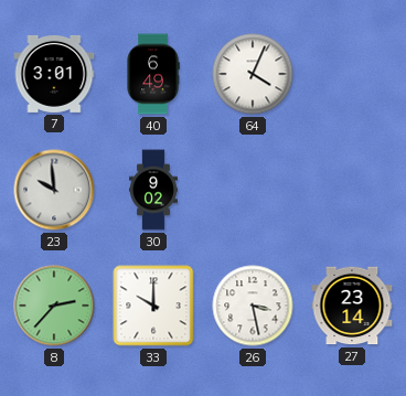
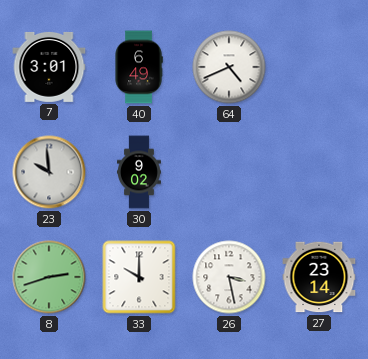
64: 4:04 -> 4:41
8: 2:37 -> 2:42
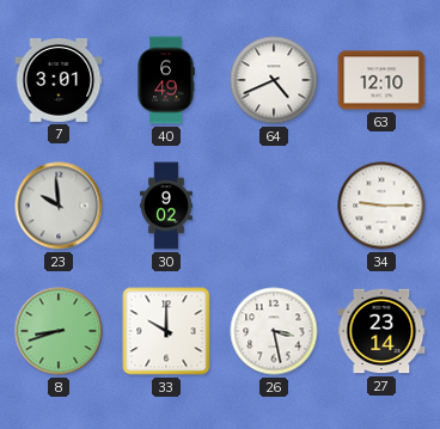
63: none -> 12:10
34: none -> 9:15
8: 2:42 -> 8:42
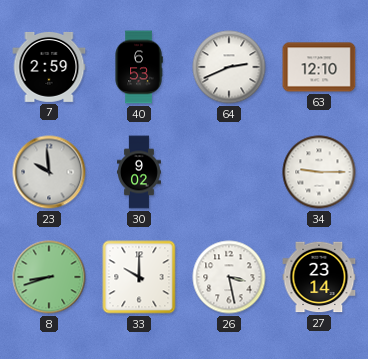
7: 3:01 -> 2:59
40: 6:49 -> 6:53
64: 4:41 -> 2:41
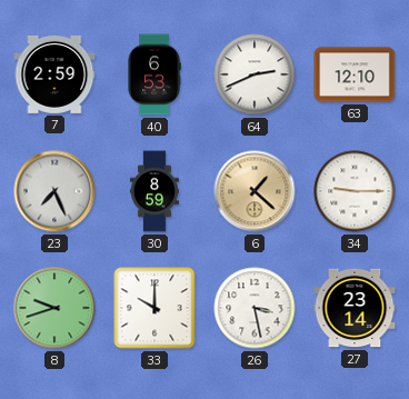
23: 9:59 -> 7:26
30: 9:02 -> 8:59
6: none -> 1:22
8: 8:42 -> 9:42
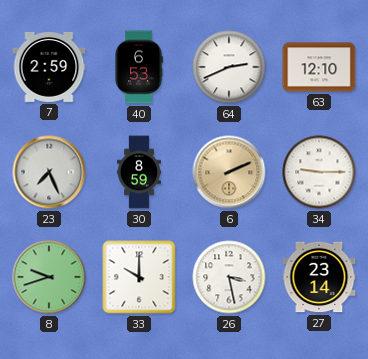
6: 1:22 -> 2:11
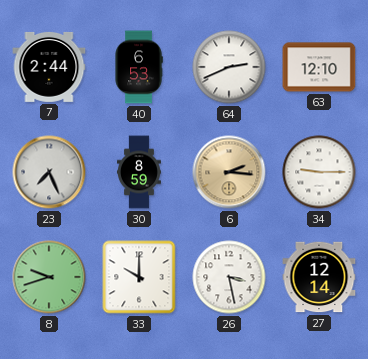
7: 2:59 -> 2:44
6: 2:11 -> 2:16
27: 23:14 -> 12:14
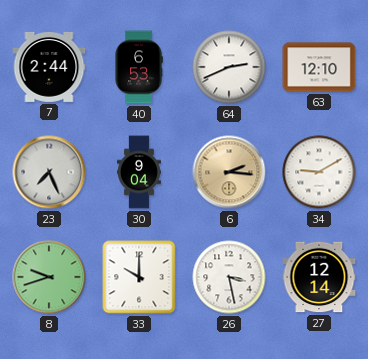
30: 8:59 -> 9:04
34: 9:15 -> 9:10
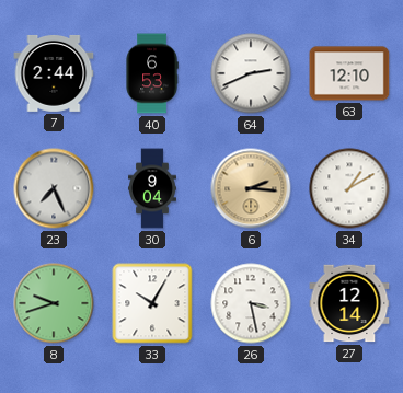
34: 9:10 -> 1:10
33: 10:00 -> 10:05
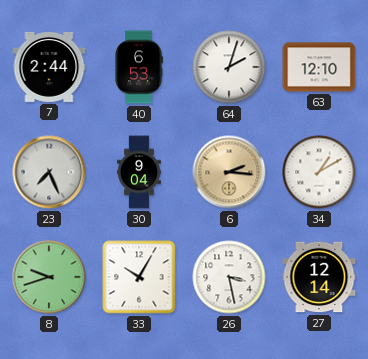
64: 2:41 -> 2:03
